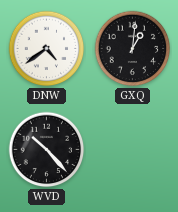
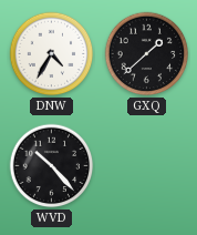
DNW: 4:39 -> 4:35
GXQ: 1:01 -> 1:38
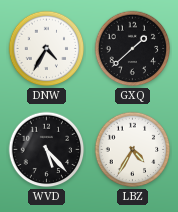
WVD: 10:23 -> 5:23
LBZ: none -> 4:35
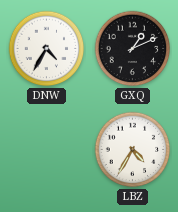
GXQ: 1:38 -> 1:11
WVD: 5:23 -> none
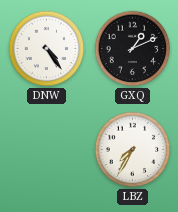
DNW: 4:35 -> 4:24
LBZ: 4:35 -> 7:35
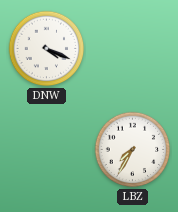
DNW: 4:24 -> 4:19
GXQ: 1:11 -> none
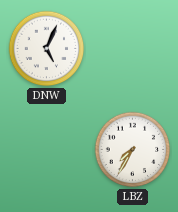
DNW: 4:19 -> 5:04
